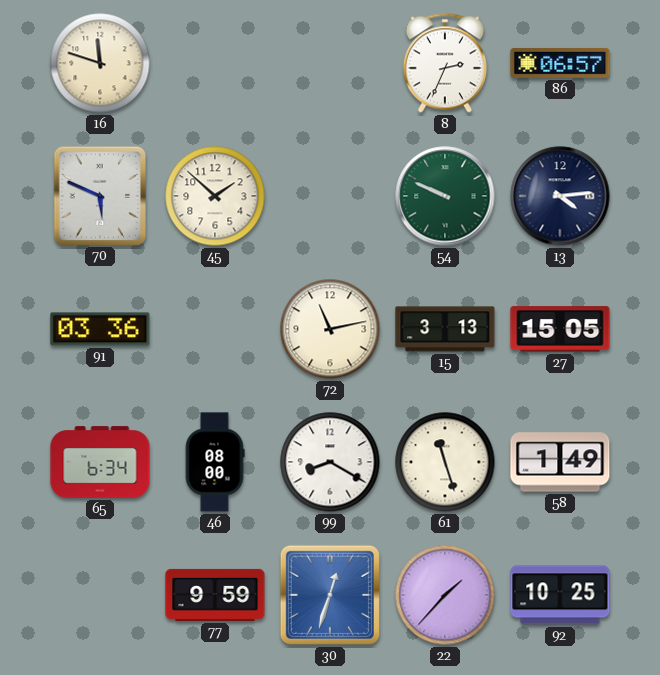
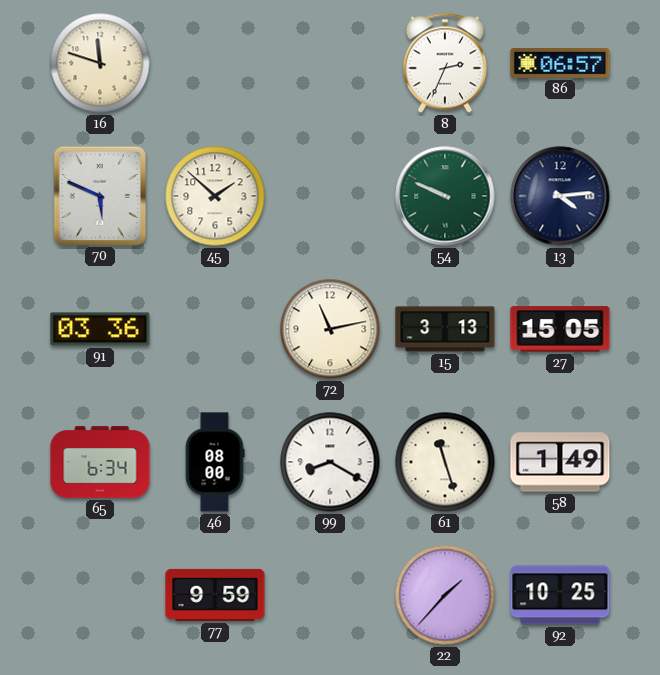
30: 12:33 -> none
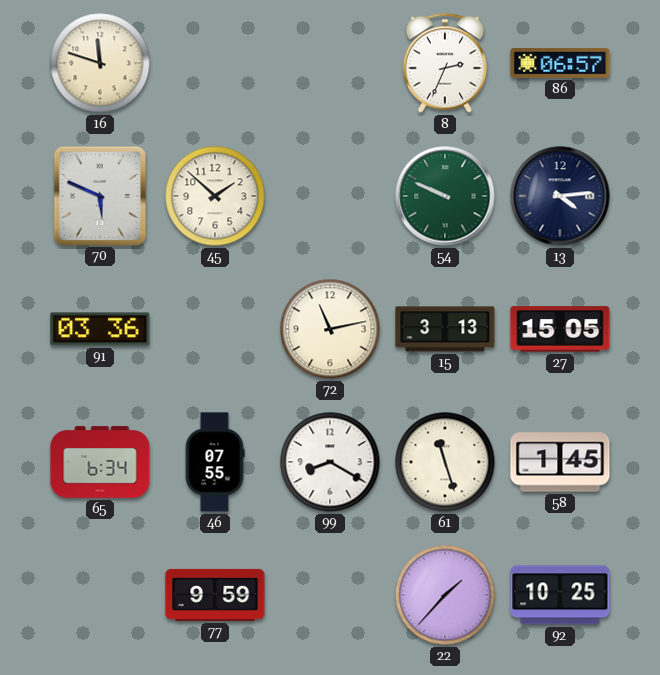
46: 08:00 -> 07:55
58: 1:49 -> 1:45
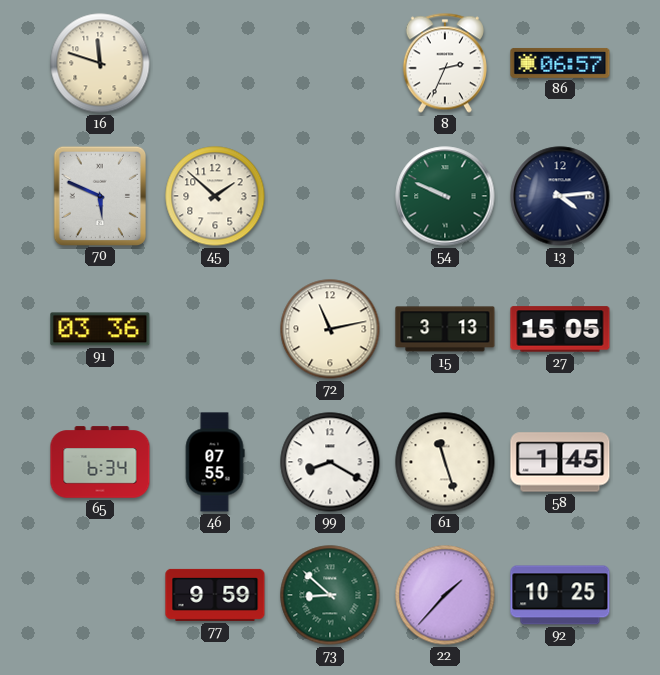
73: none -> 8:52
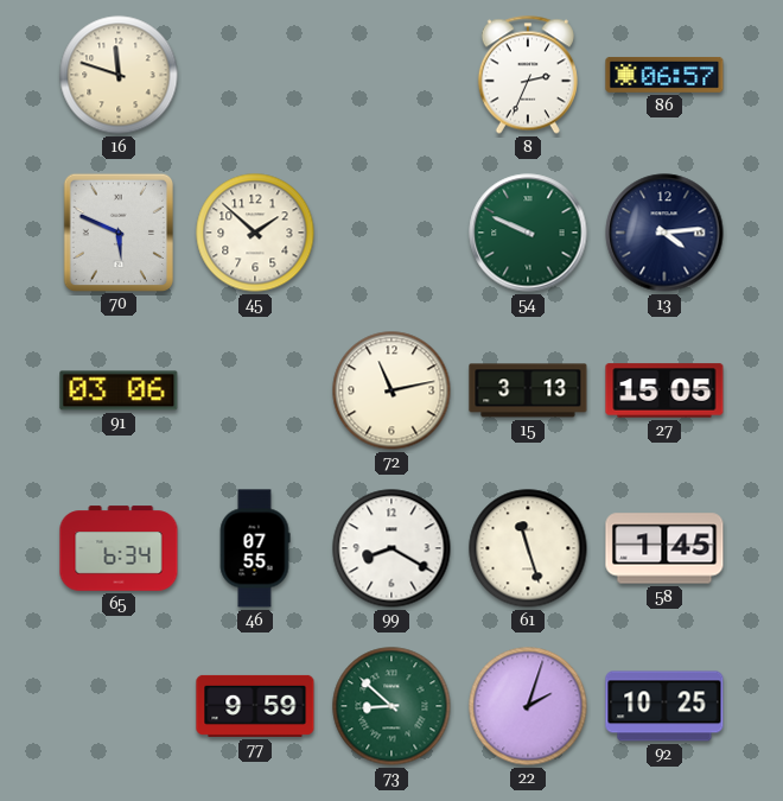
91: 03:36 -> 03:06
22: 1:37 -> 2:03
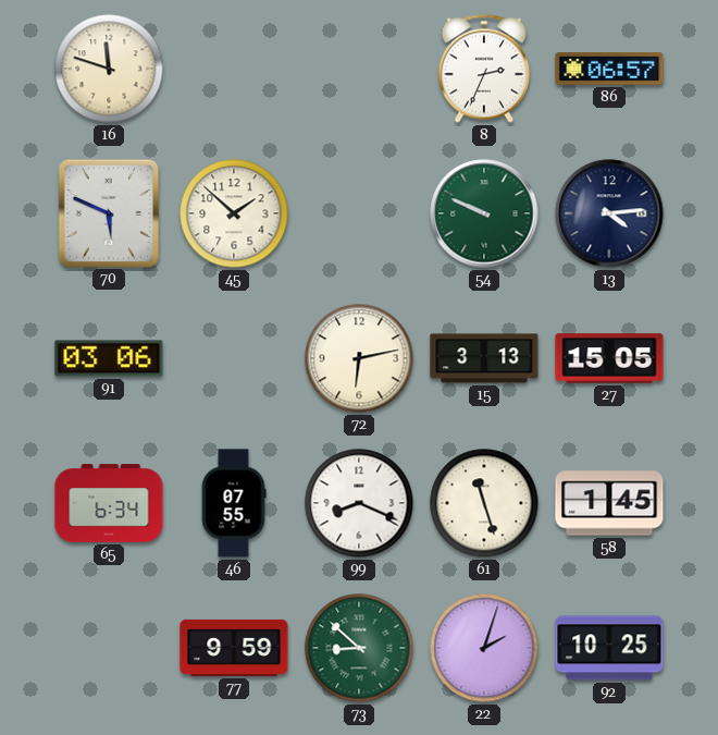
72: 11:13 -> 6:13
99: 8:20 -> 8:19
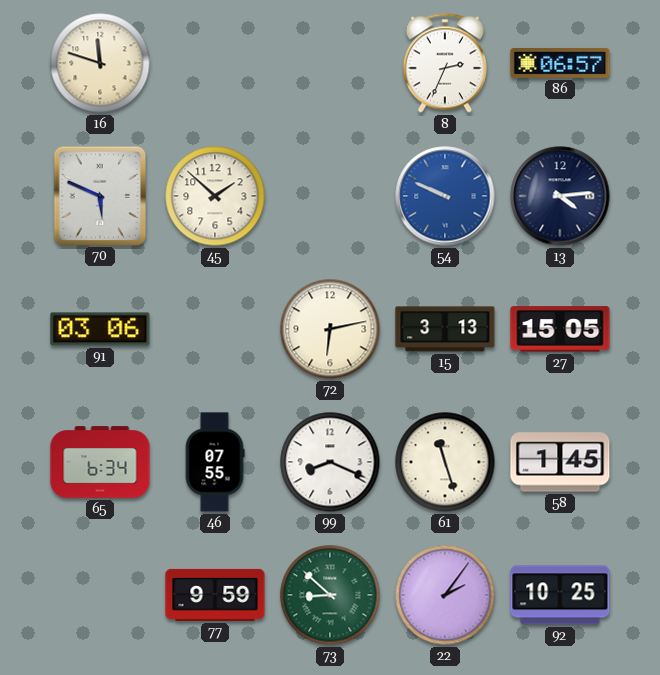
54 dial: green -> blue
22: 2:03 -> 2:06
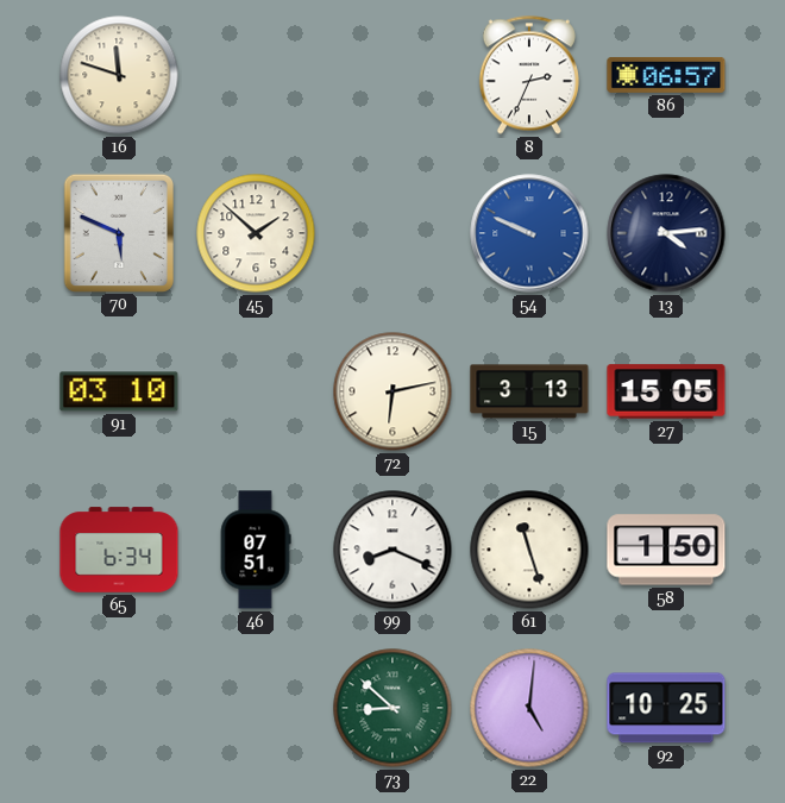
91: 03:06 -> 03:10
46: 07:55 -> 07:51
58: 1:45 -> 1:50
77: 9:59 -> none
22: 2:06 -> 5:01
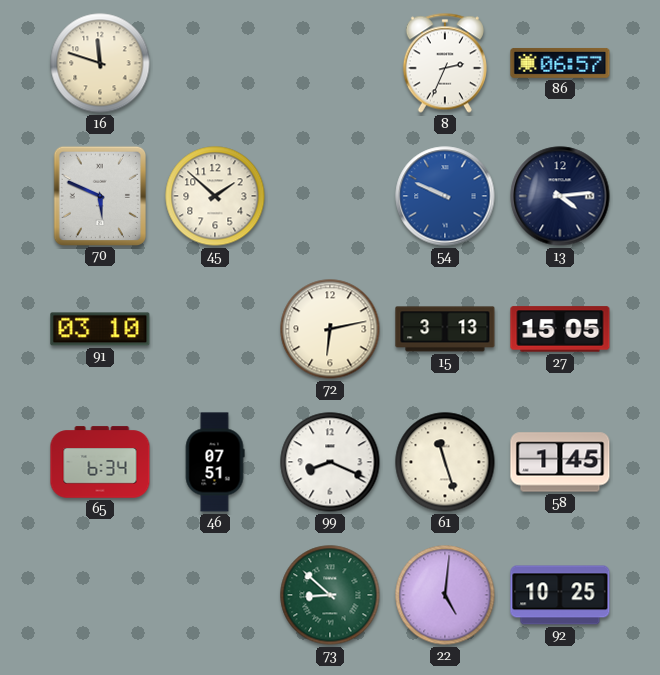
58: 1:50 -> 1:45
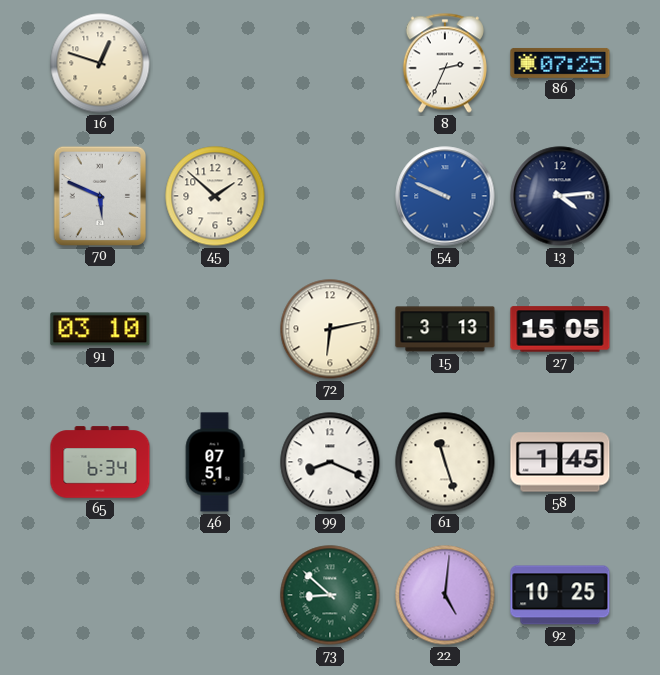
16: 11:48 -> 12:48
86: 06:57 -> 07:25
